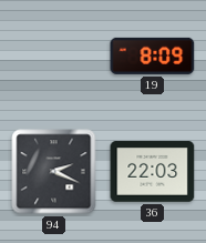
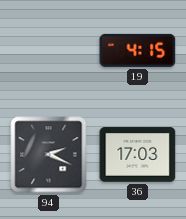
19: 8:09 -> 4:15
36: 22:03 -> 17:03
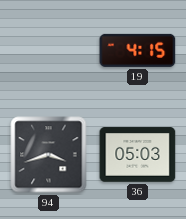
94: 2:19 -> 3:42
36: 17:03 -> 05:03
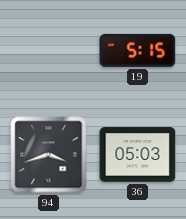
19: 4:15 -> 5:15
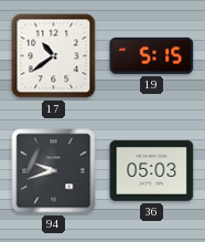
17: none -> 10:39
94: 3:42 -> 9:42
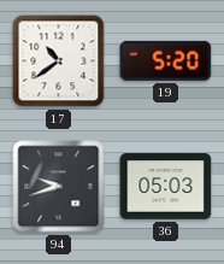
19: 5:15 -> 5:20
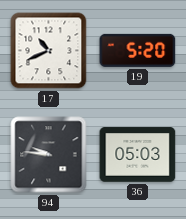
17: 10:39 -> 10:41
94: 9:42 -> 9:46
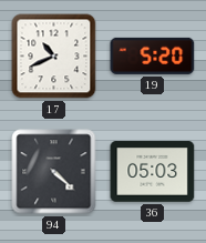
94: 9:46 -> 4:22
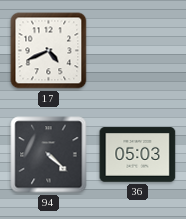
17: 10:41 -> 4:41
19: 5:20 -> none
